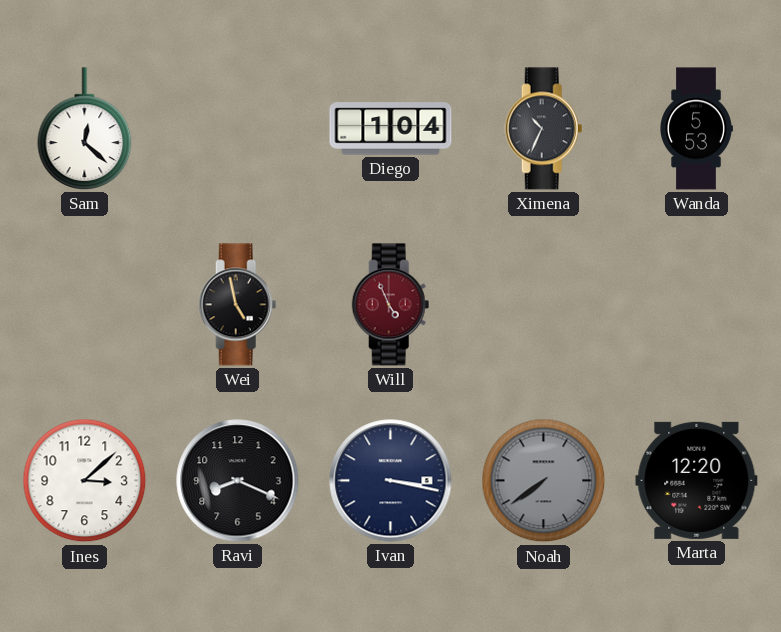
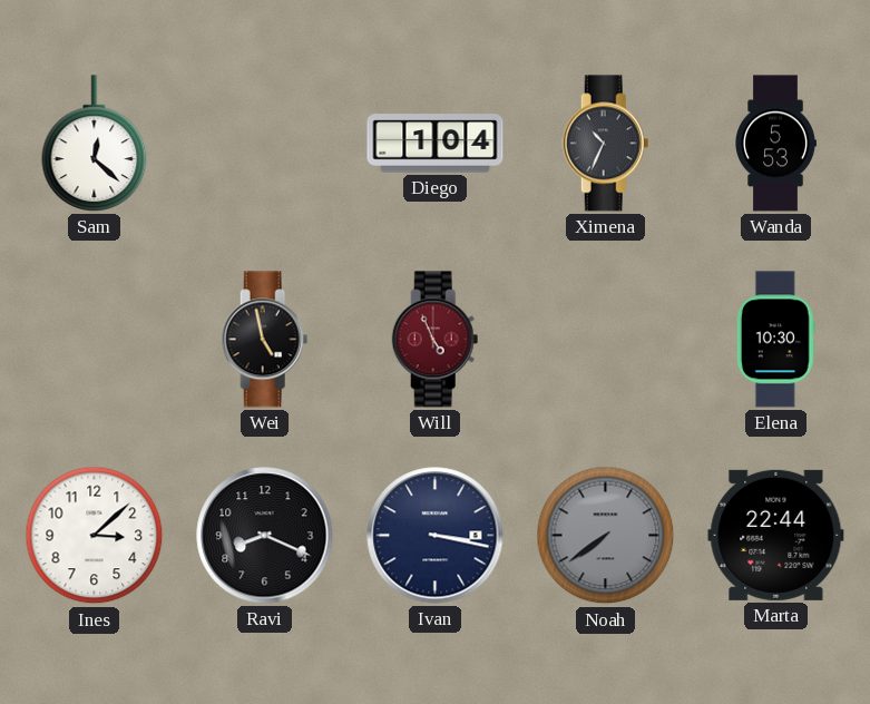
Elena: none -> 10:30
Marta: 12:20 -> 22:44
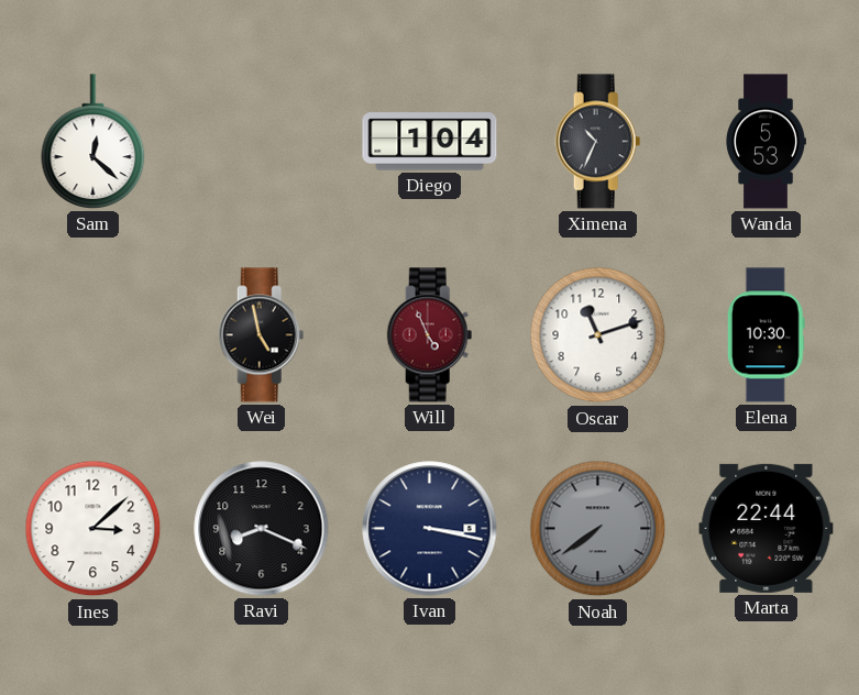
Oscar: none -> 11:12
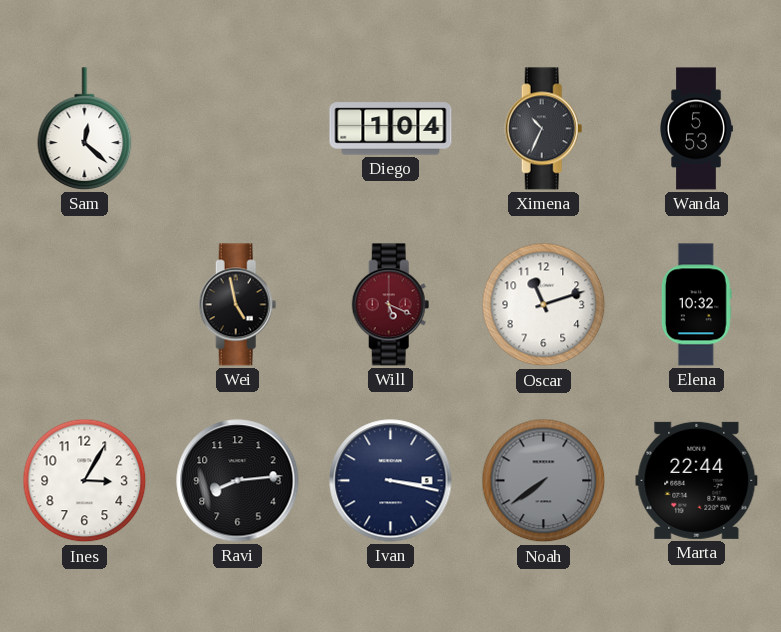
Will: 4:56 -> 5:19
Elena: 10:30 -> 10:32
Ines: 3:08 -> 3:05
Ravi: 8:19 -> 8:14
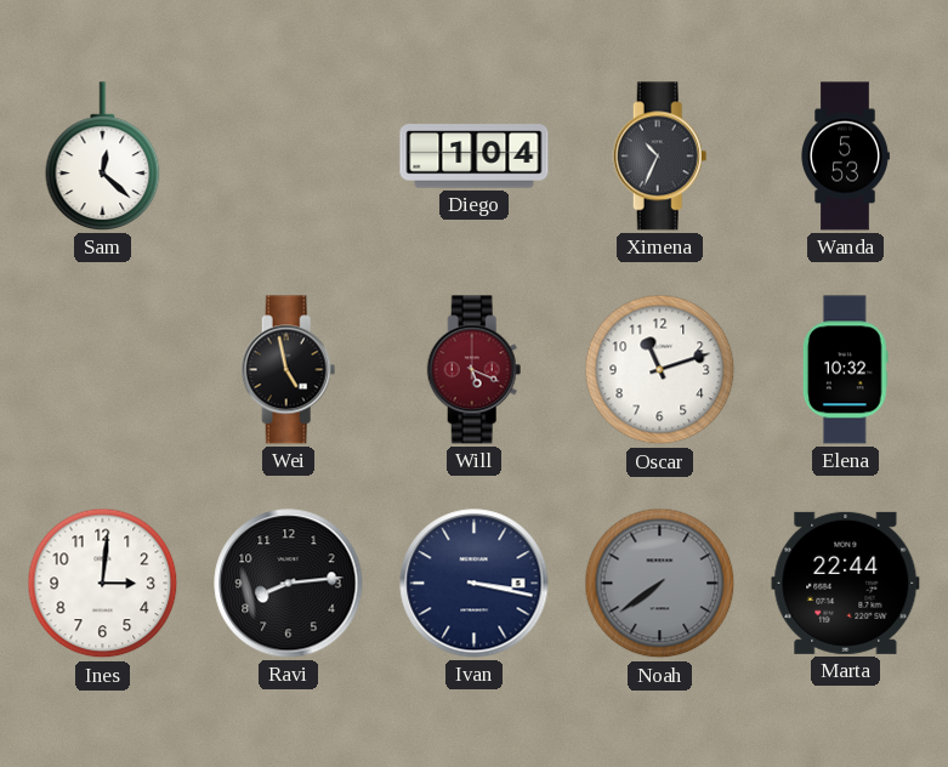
Ines: 3:05 -> 3:01
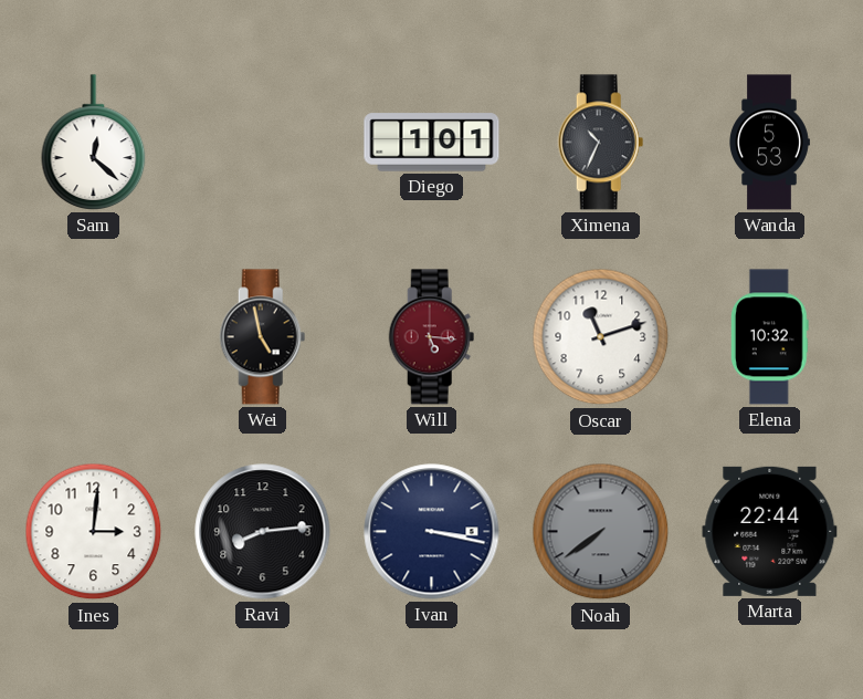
Diego: 1:04 -> 1:01
Will: 5:19 -> 5:16
